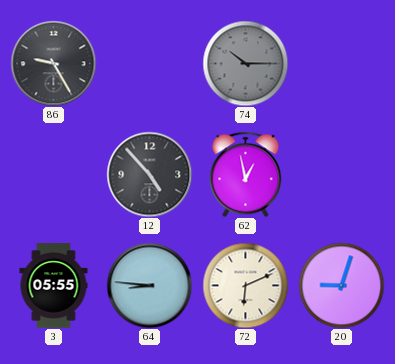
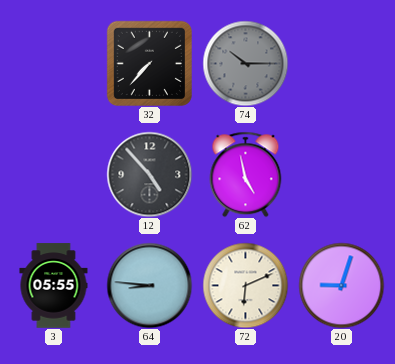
86: 9:25 -> none
32: none -> 7:37
62: 12:58 -> 4:58
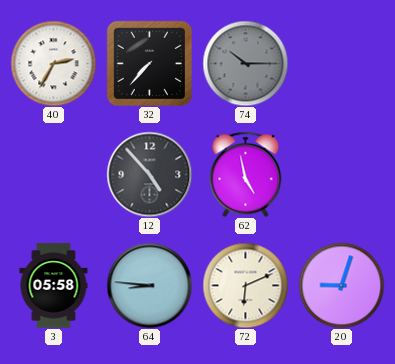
40: none -> 2:35
3: 05:55 -> 05:58
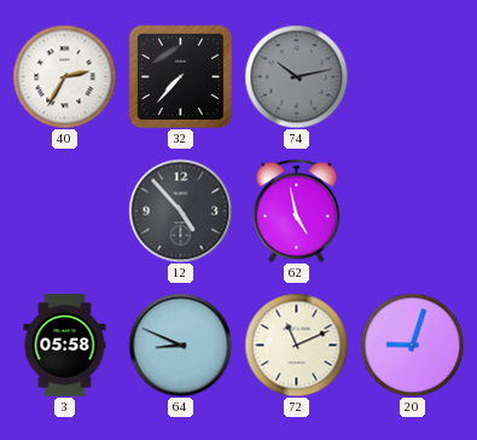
74: 10:15 -> 10:13
64: 8:46 -> 8:49
72: 6:11 -> 11:11
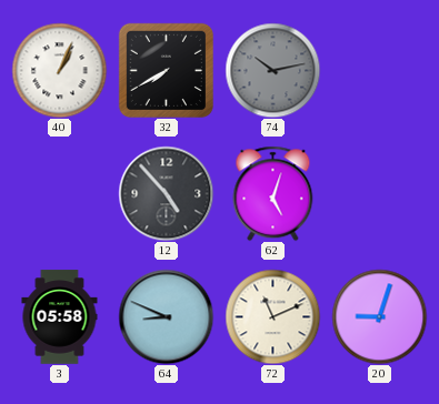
40: 2:35 -> 1:04
32: 7:37 -> 7:40
62: 4:58 -> 5:03
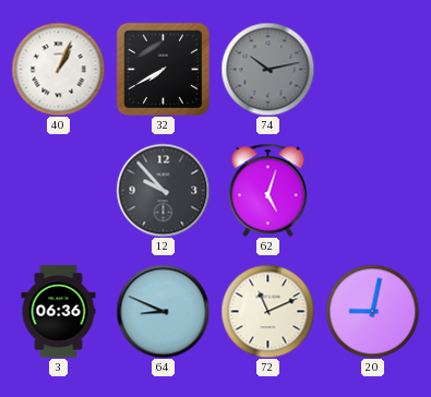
12: 4:53 -> 9:53
3: 05:58 -> 06:36
20: 9:03 -> 9:02
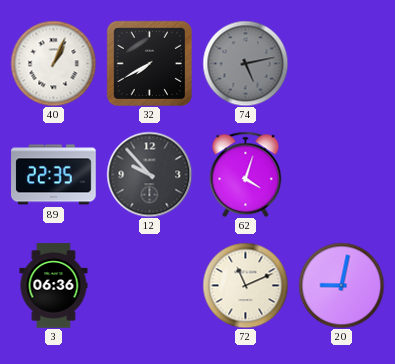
74: 10:13 -> 5:13
89: none -> 22:35
62: 5:03 -> 4:03
64: 8:49 -> none
